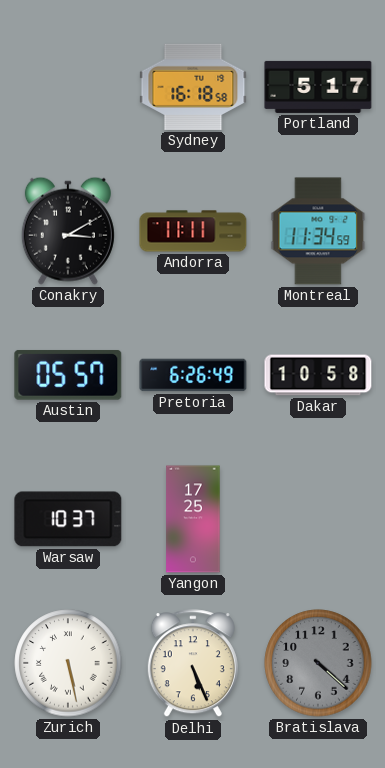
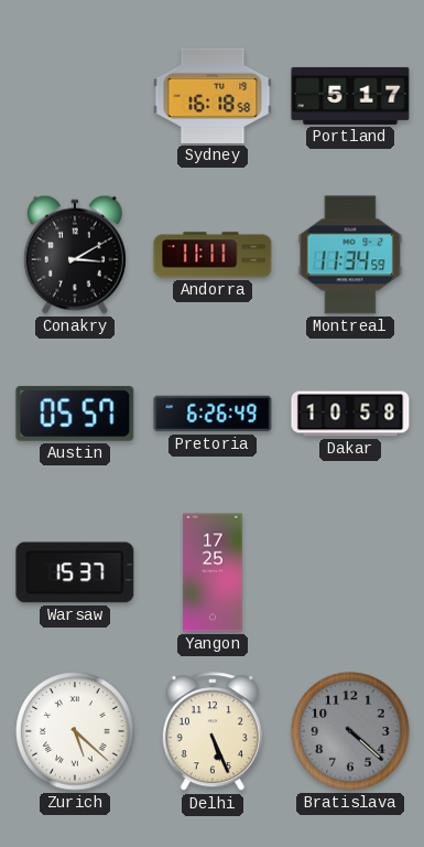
Warsaw: 10:37 -> 15:37
Zurich: 5:28 -> 5:22
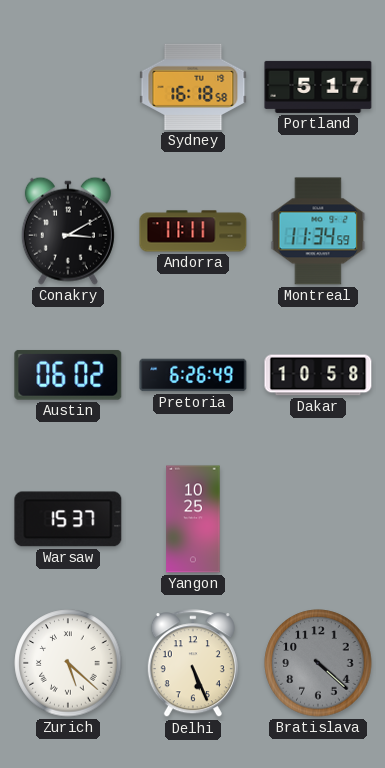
Austin: 05:57 -> 06:02
Yangon: 17:25 -> 10:25
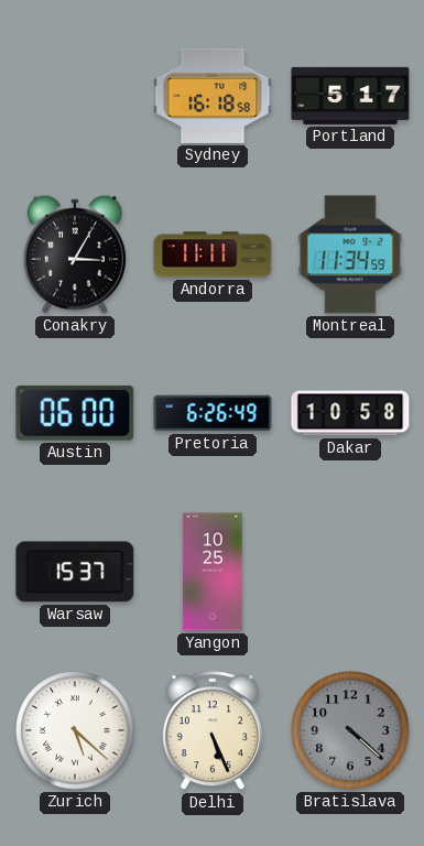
Conakry: 3:10 -> 3:05
Austin: 06:02 -> 06:00
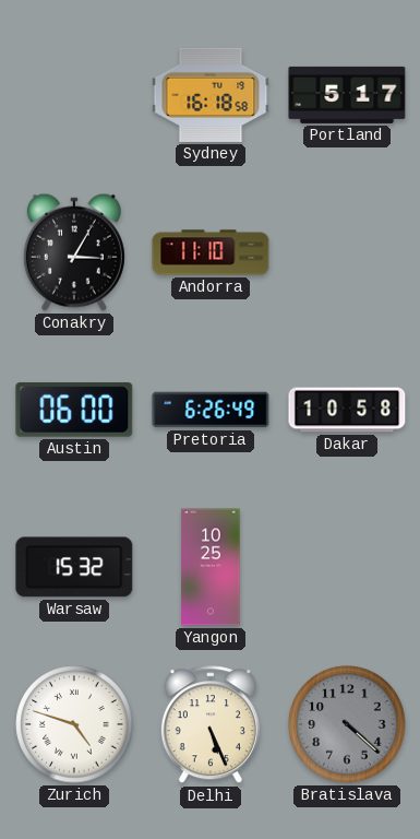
Andorra: 11:11 -> 11:10
Montreal: 11:34 -> none
Warsaw: 15:37 -> 15:32
Zurich: 5:22 -> 4:48
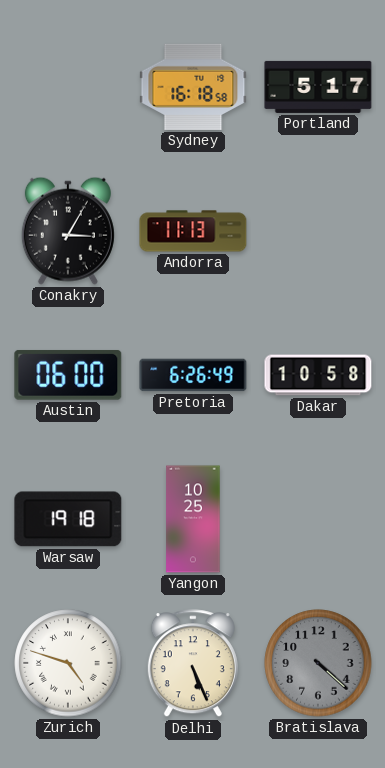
Andorra: 11:10 -> 11:13
Warsaw: 15:32 -> 19:18
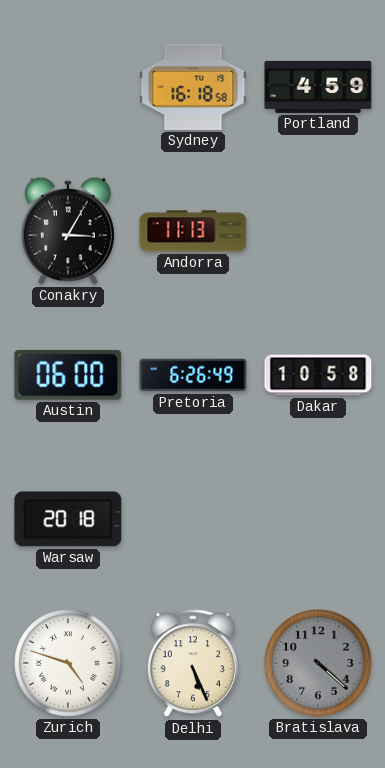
Portland: 5:17 -> 4:59
Warsaw: 19:18 -> 20:18
Yangon: 10:25 -> none
